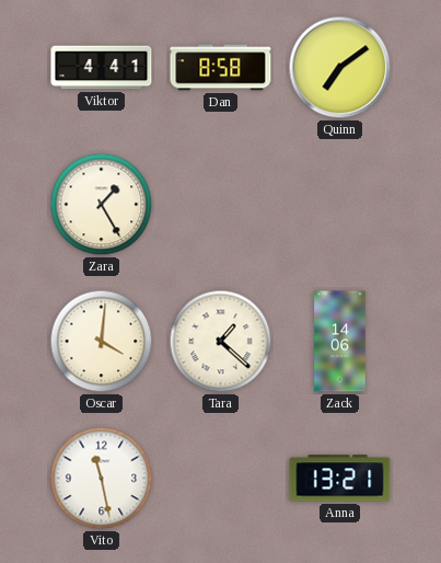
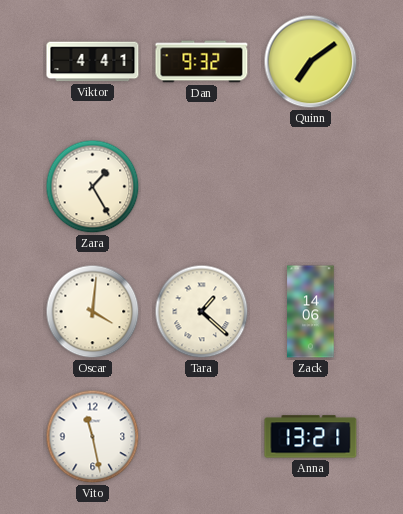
Dan: 8:58 -> 9:32
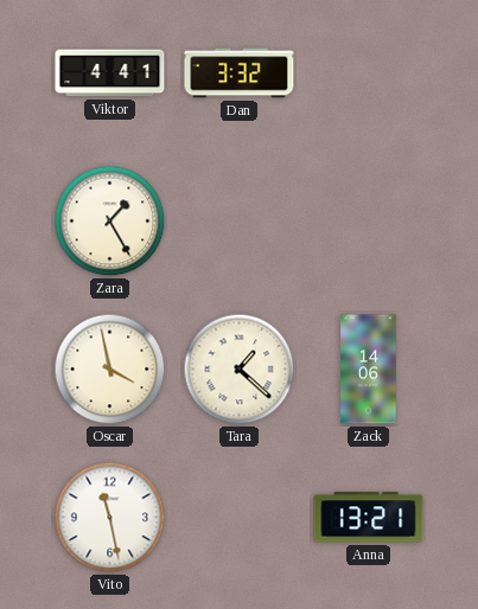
Dan: 9:32 -> 3:32
Quinn: 7:09 -> none
Oscar: 4:01 -> 3:58
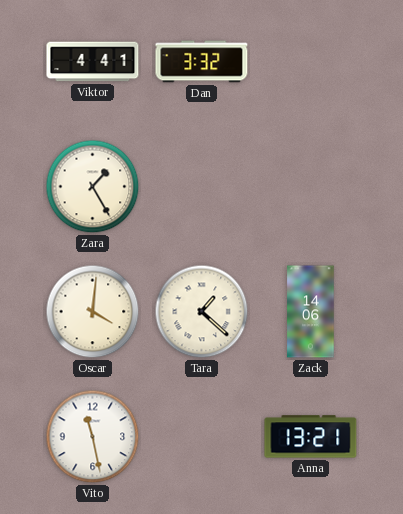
Oscar: 3:58 -> 4:01
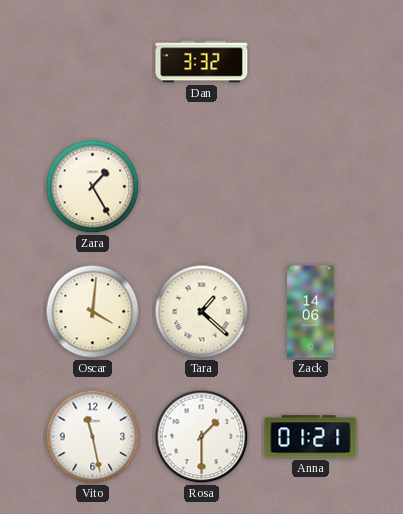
Viktor: 4:41 -> none
Rosa: none -> 1:30
Anna: 13:21 -> 01:21
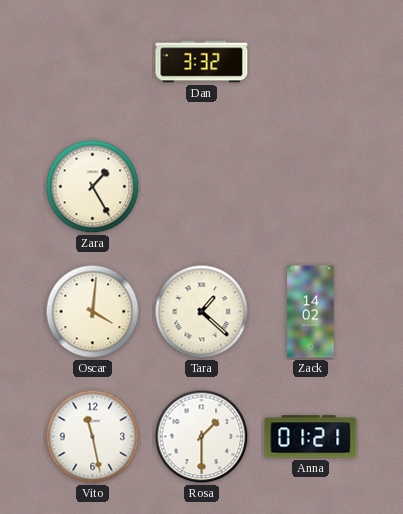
Zack: 14:06 -> 14:02
